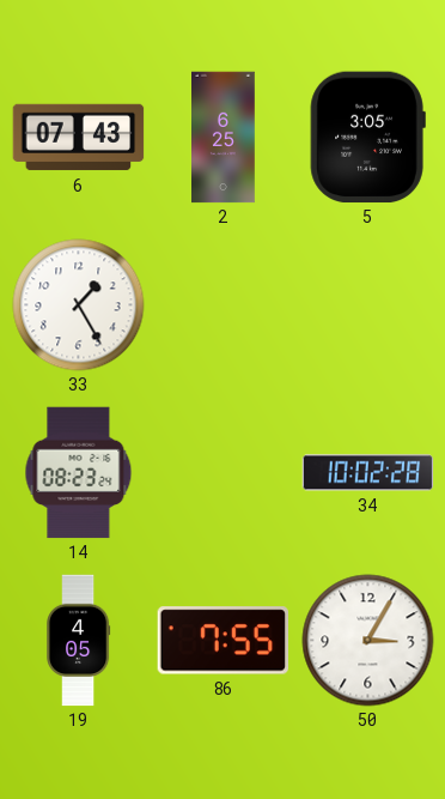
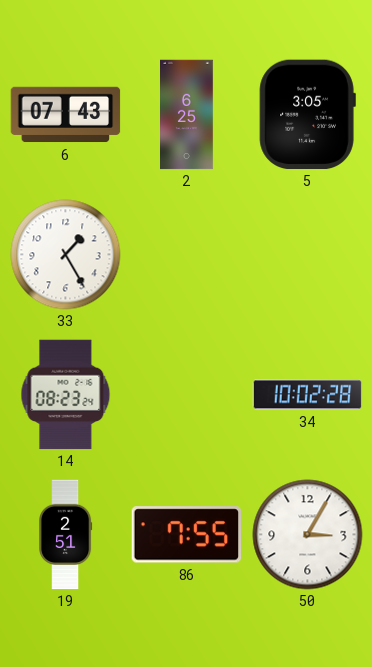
19: 4:05 -> 2:51
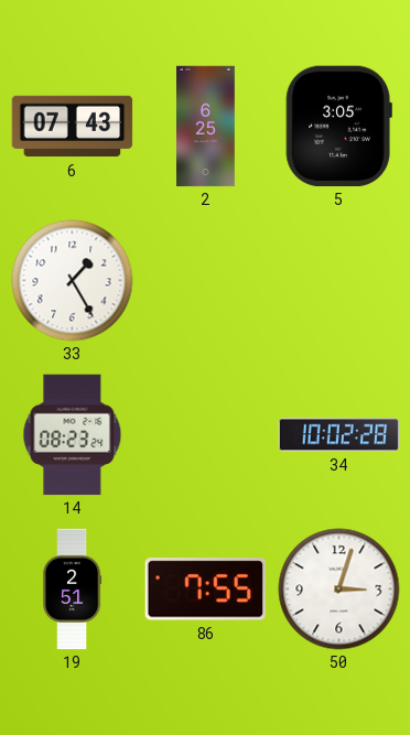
50: 3:05 -> 3:03
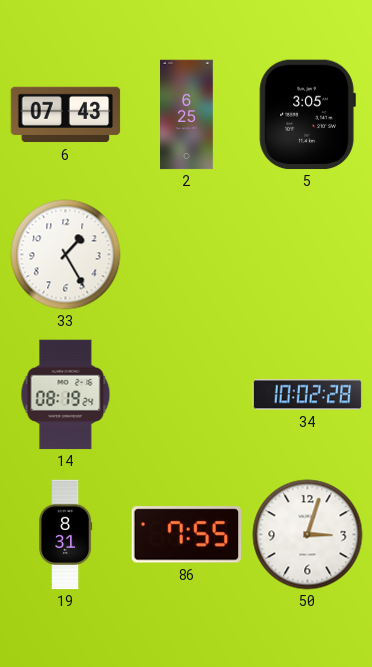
14: 08:23 -> 08:19
19: 2:51 -> 8:31
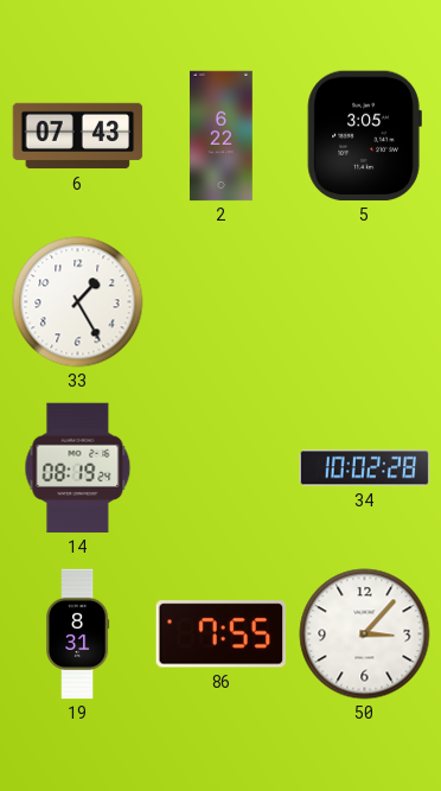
2: 6:25 -> 6:22
50: 3:03 -> 3:07
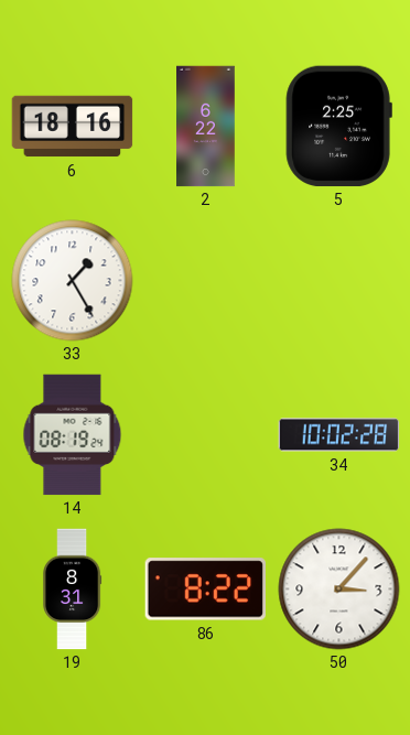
6: 07:43 -> 18:16
5: 3:05 -> 2:25
86: 7:55 -> 8:22
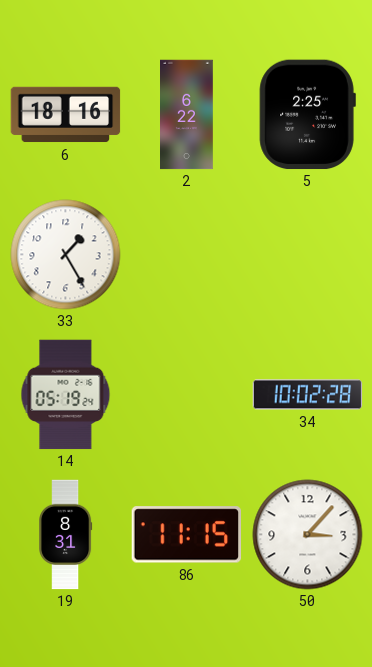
14: 08:19 -> 05:19
86: 8:22 -> 11:15
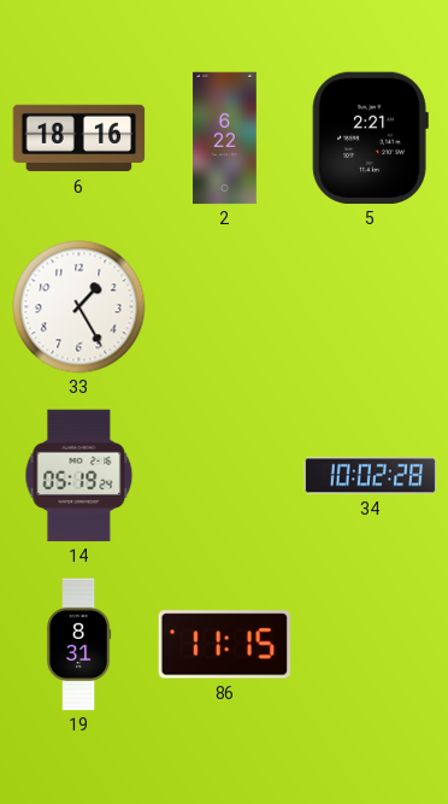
5: 2:25 -> 2:21
50: 3:07 -> none
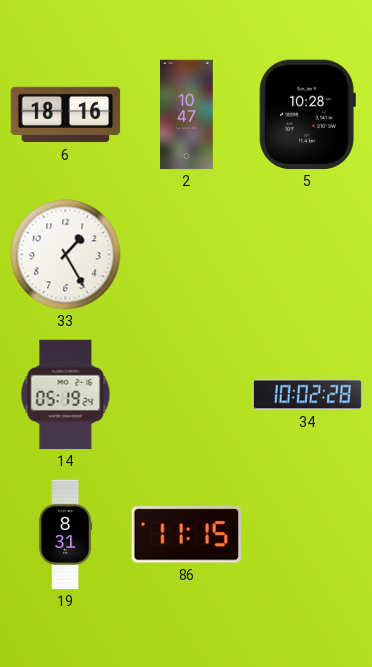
2: 6:22 -> 10:47
5: 2:21 -> 10:28
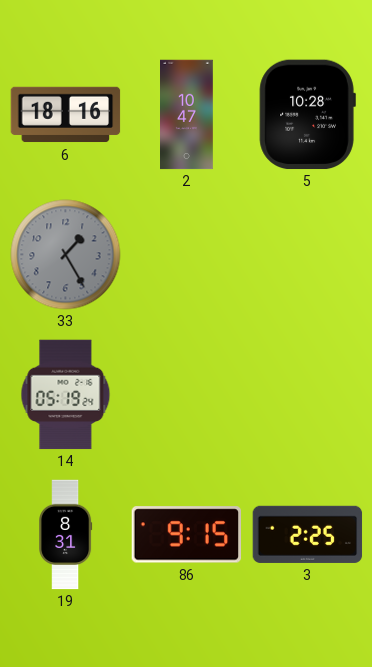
33 dial: white -> grey
34: 10:02 -> none
86: 11:15 -> 9:15
3: none -> 2:25
